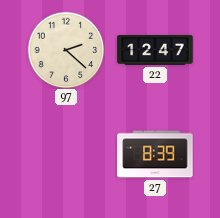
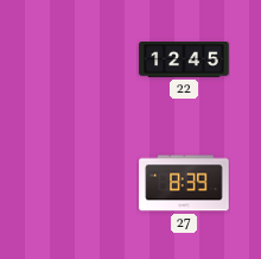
97: 2:22 -> none
22: 12:47 -> 12:45
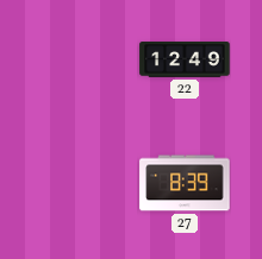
22: 12:45 -> 12:49
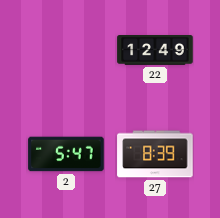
2: none -> 5:47
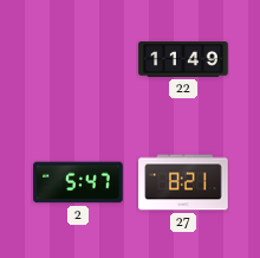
22: 12:49 -> 11:49
27: 8:39 -> 8:21
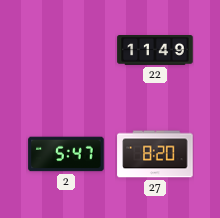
27: 8:21 -> 8:20
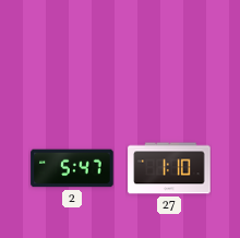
22: 11:49 -> none
27: 8:20 -> 1:10
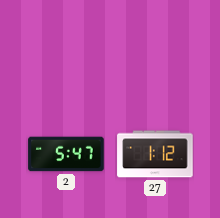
27: 1:10 -> 1:12
